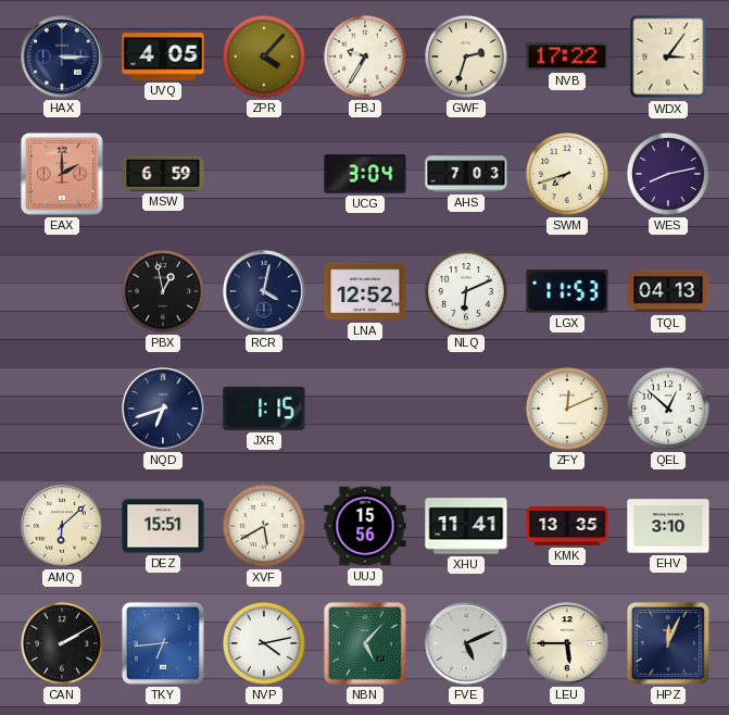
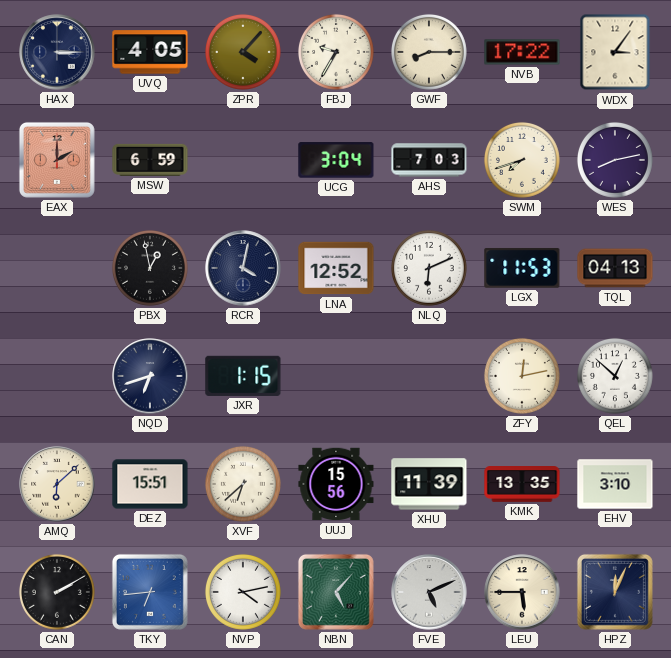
GWF: 2:33 -> 8:15
ZFY: 12:11 -> 12:13
XVF: 5:40 -> 6:38
XHU: 11:41 -> 11:39
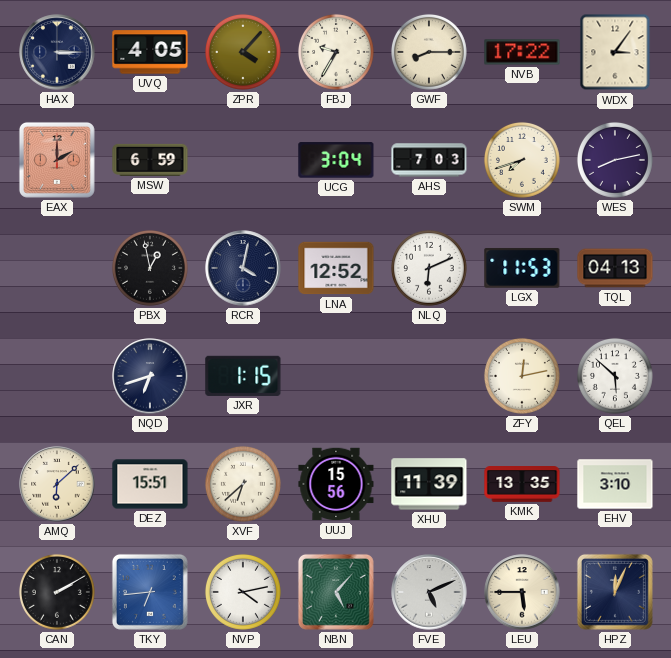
QEL: 12:52 -> 5:52
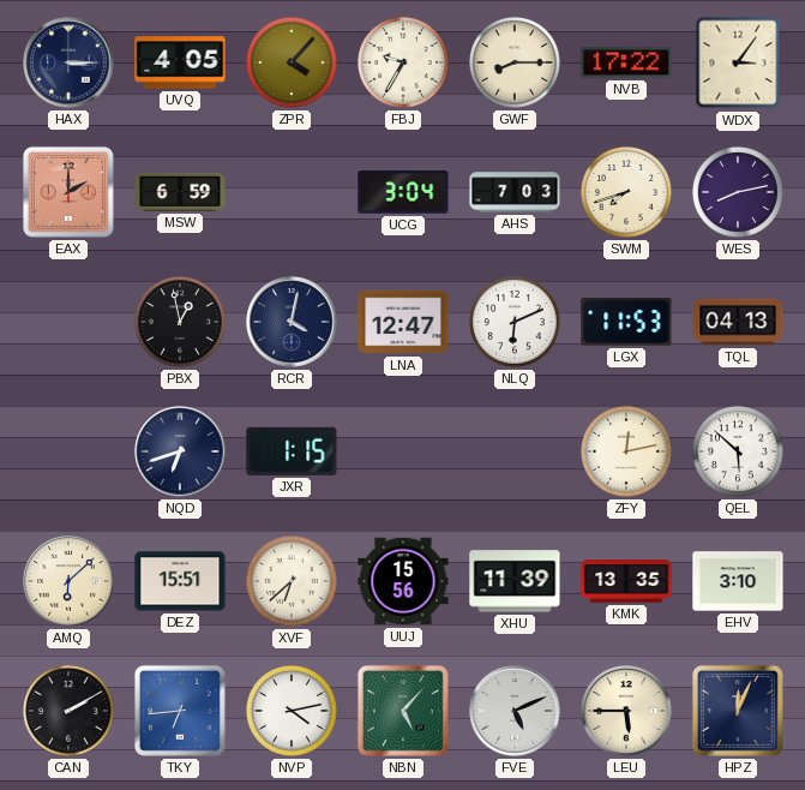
LNA: 12:52 -> 12:47
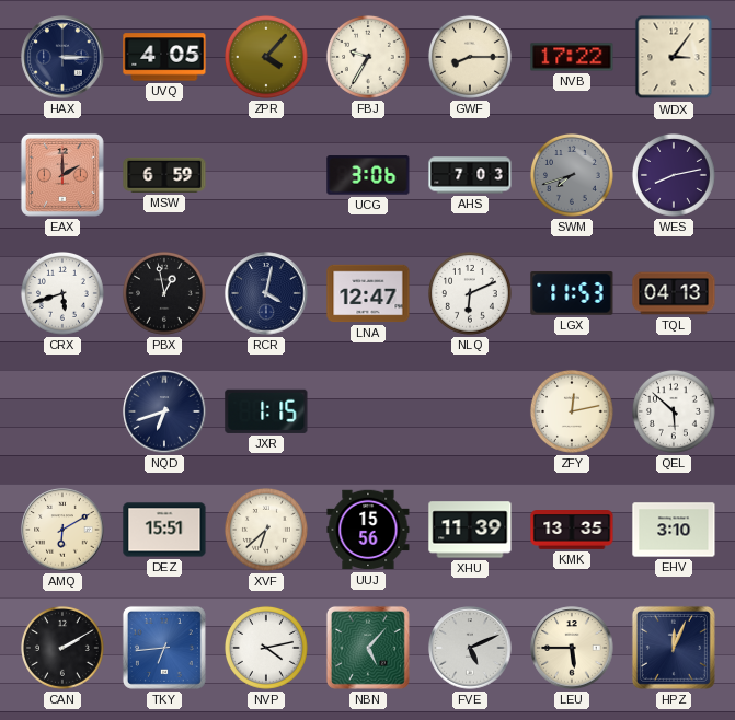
UCG: 3:04 -> 3:06
SWM dial: cream -> grey
CRX: none -> 5:42
AMQ: 6:08 -> 6:10
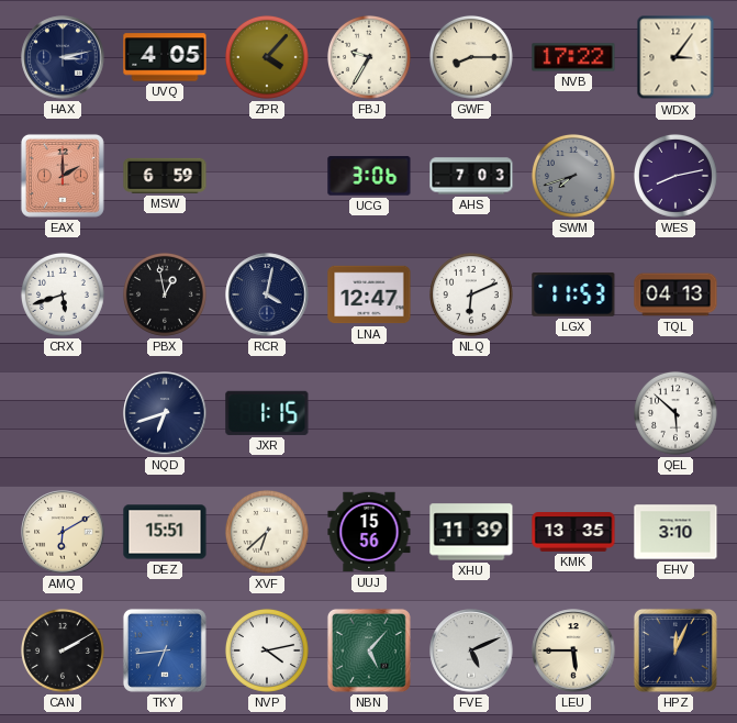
HAX: 3:15 -> 3:13
ZFY: 12:13 -> none
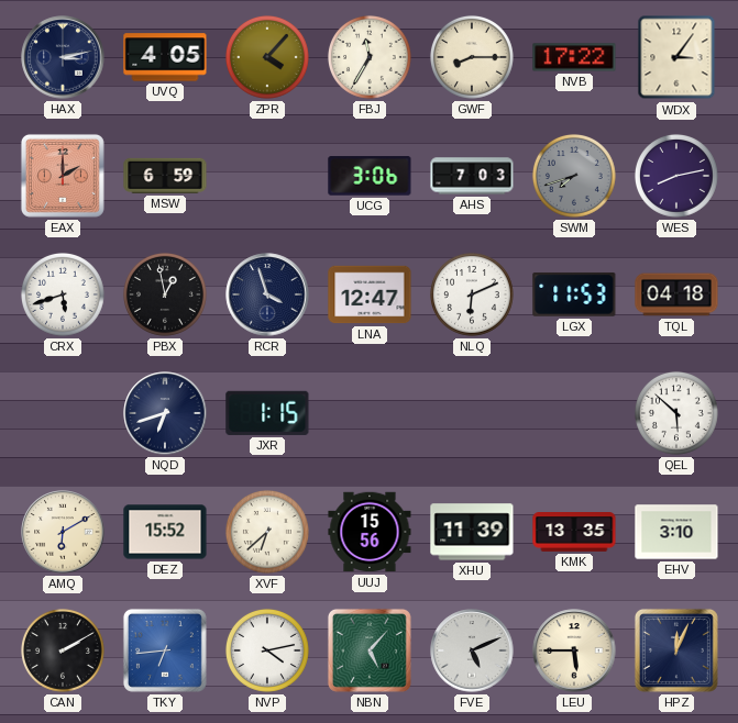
FBJ: 9:35 -> 11:35
RCR: 4:02 -> 3:57
TQL: 04:13 -> 04:18
DEZ: 15:51 -> 15:52
